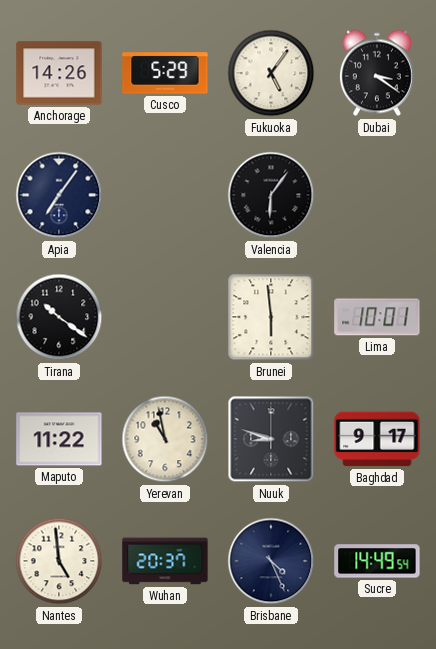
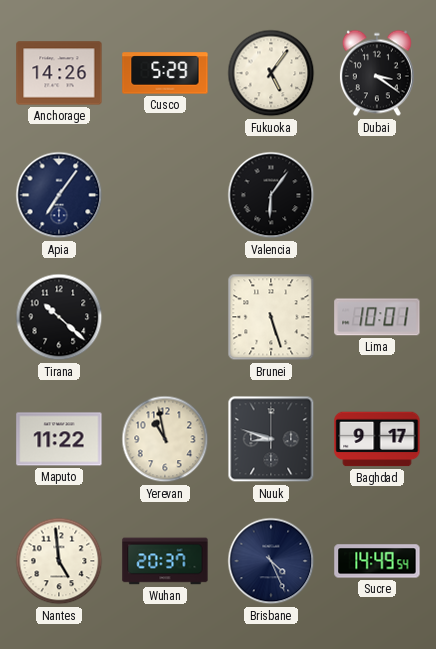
Tirana: 10:21 -> 10:22
Brunei: 5:59 -> 5:27
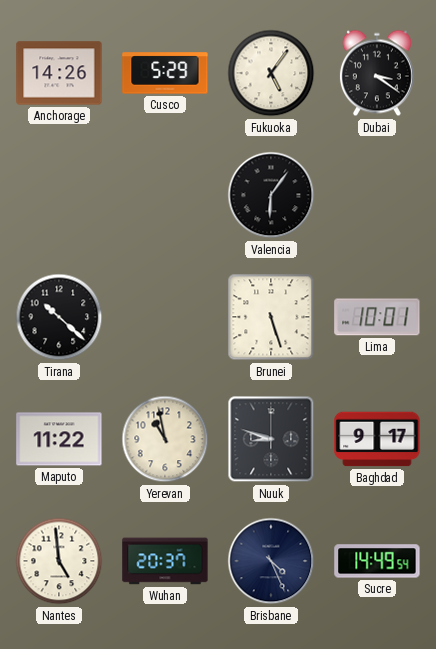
Apia: 7:06 -> none
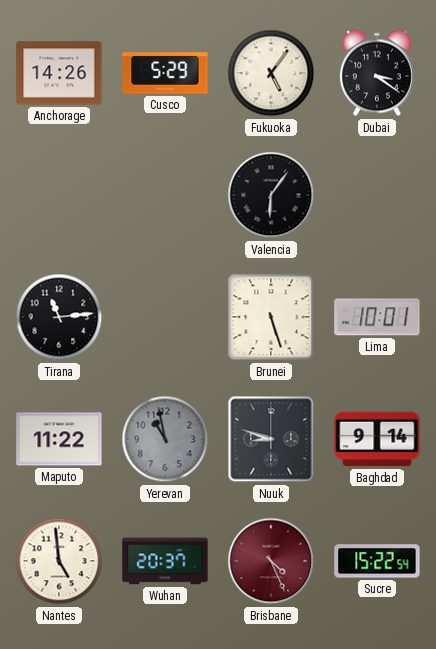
Tirana: 10:22 -> 11:14
Yerevan dial: cream -> grey
Baghdad: 9:17 -> 9:14
Brisbane dial: navy -> burgundy
Sucre: 14:49 -> 15:22
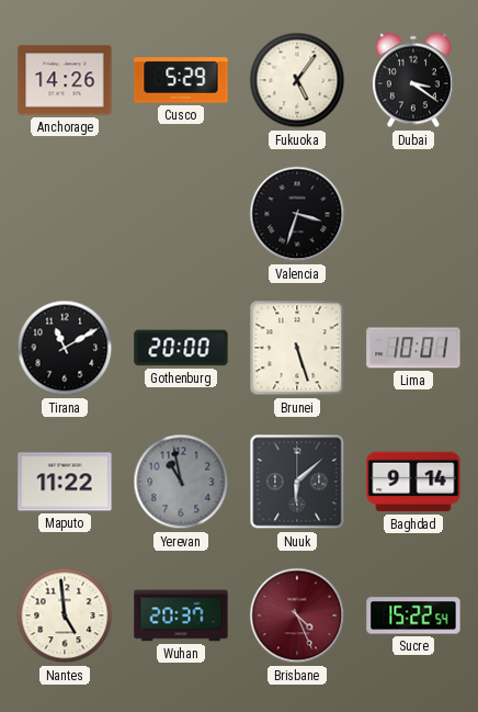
Valencia: 6:06 -> 3:33
Tirana: 11:14 -> 11:10
Gothenburg: none -> 20:00
Nuuk: 8:48 -> 6:08
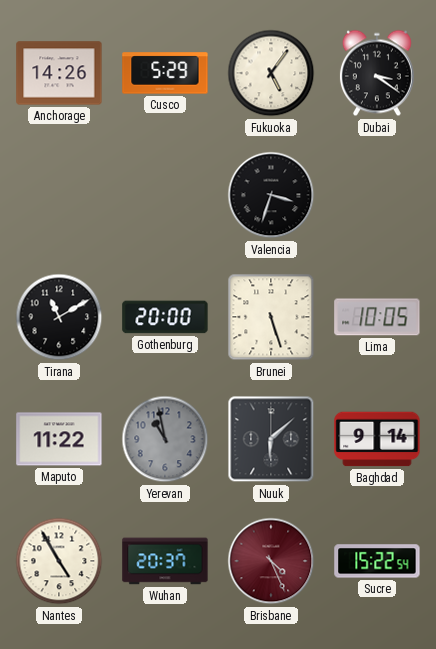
Lima: 10:01 -> 10:05
Nantes: 4:59 -> 4:55
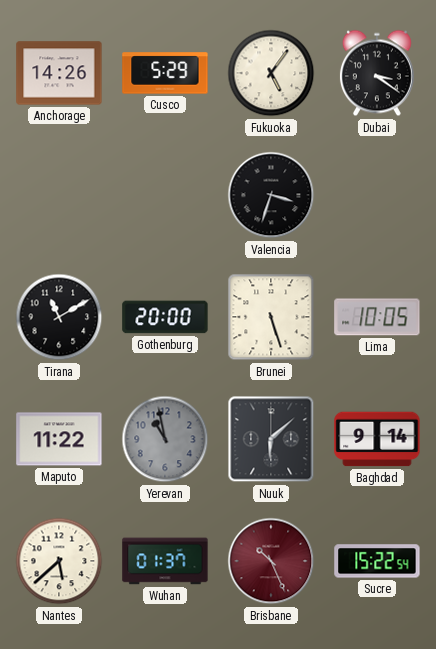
Nantes: 4:55 -> 5:38
Wuhan: 20:37 -> 01:37
Brisbane: 4:26 -> 10:26
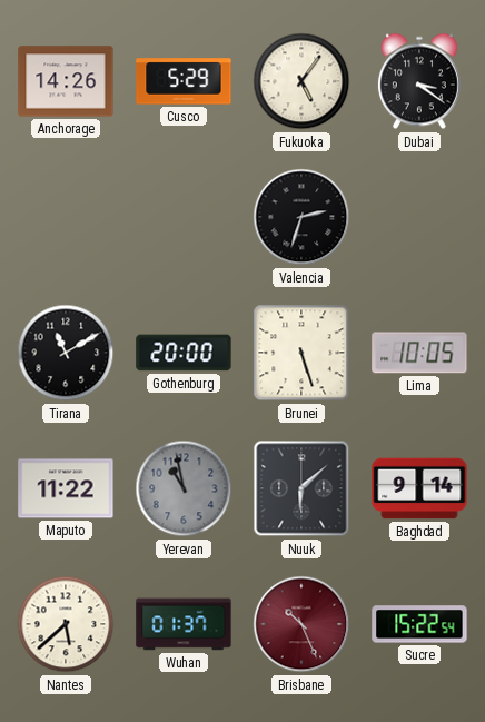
Valencia: 3:33 -> 2:33
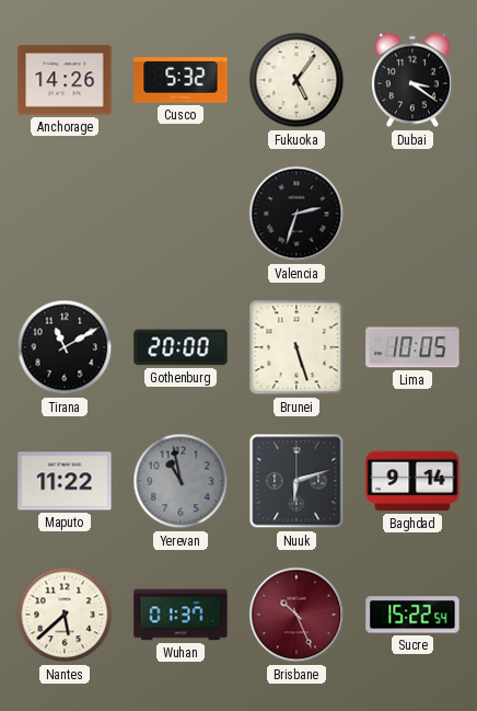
Cusco: 5:29 -> 5:32
Nuuk: 6:08 -> 6:12
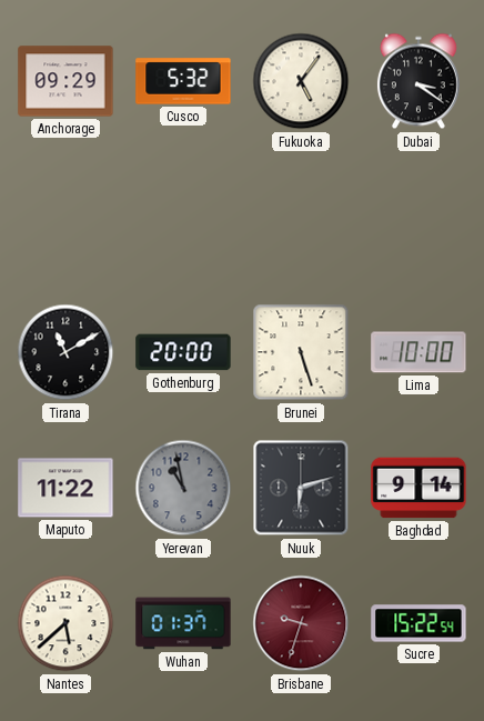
Anchorage: 14:26 -> 09:29
Valencia: 2:33 -> none
Lima: 10:05 -> 10:00
Brisbane: 10:26 -> 9:33
